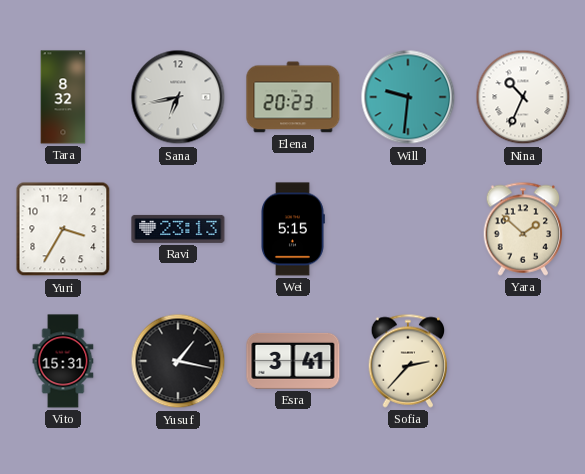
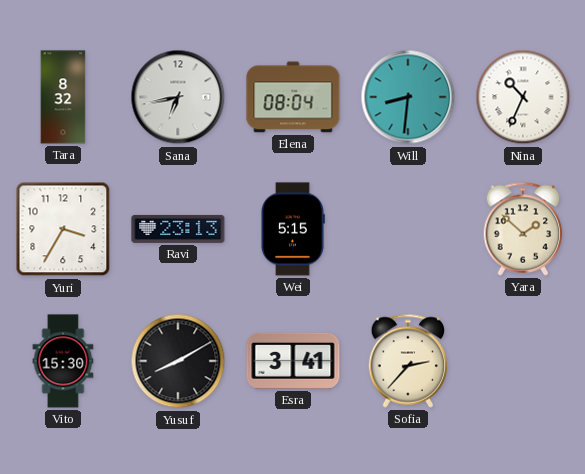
Elena: 20:23 -> 08:04
Will: 9:31 -> 8:31
Vito: 15:31 -> 15:30
Yusuf: 1:17 -> 8:10
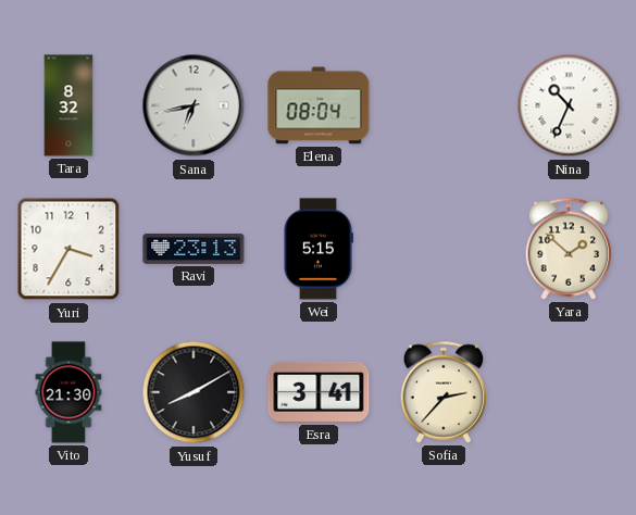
Will: 8:31 -> none
Vito: 15:30 -> 21:30
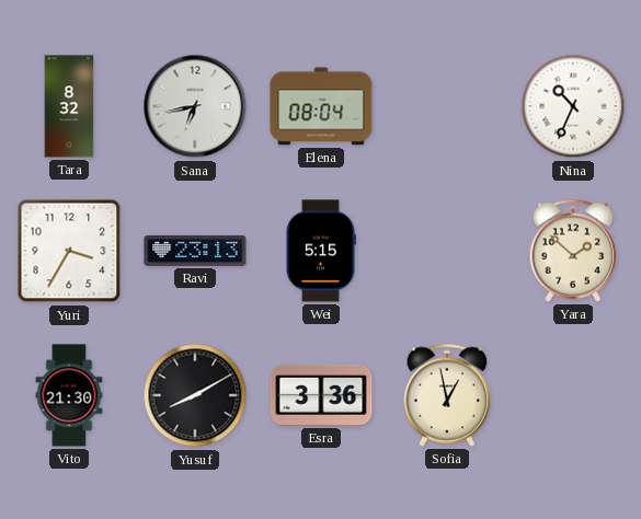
Esra: 3:41 -> 3:36
Sofia: 2:37 -> 12:58
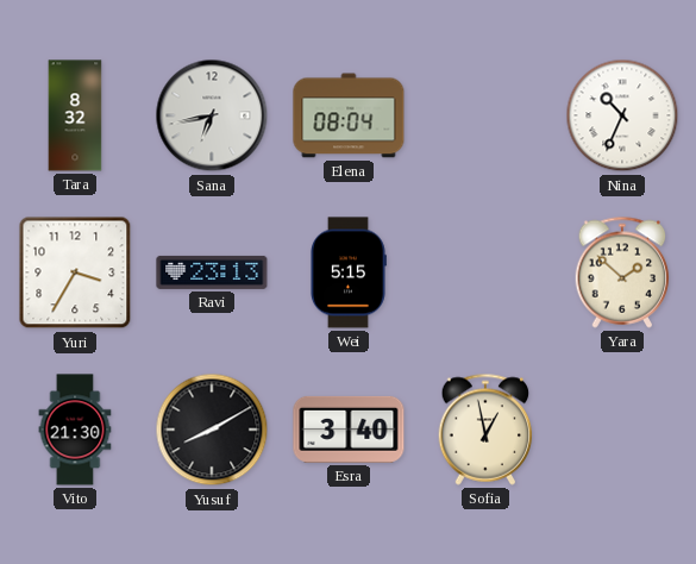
Esra: 3:36 -> 3:40
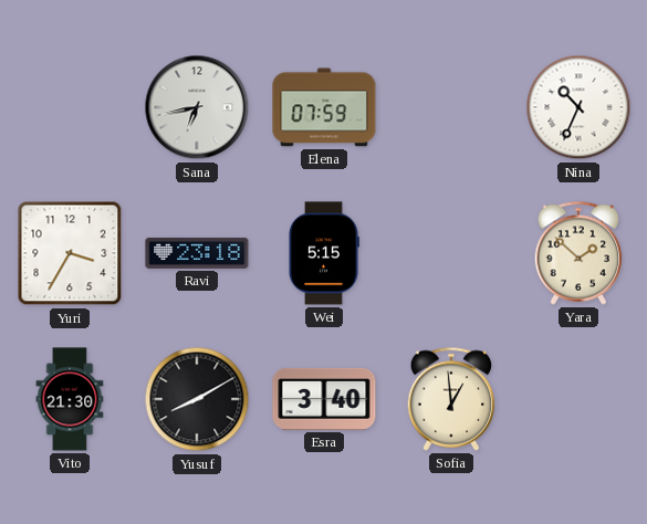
Tara: 8:32 -> none
Elena: 08:04 -> 07:59
Ravi: 23:13 -> 23:18
Sofia: 12:58 -> 12:59
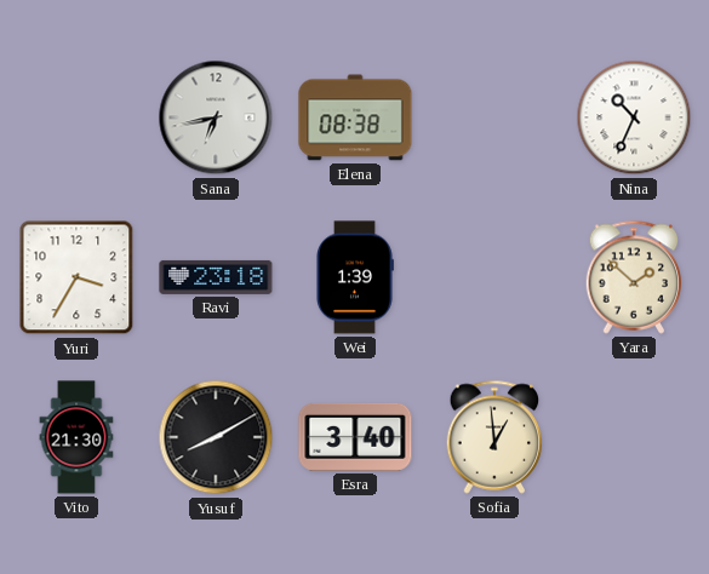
Elena: 07:59 -> 08:38
Wei: 5:15 -> 1:39
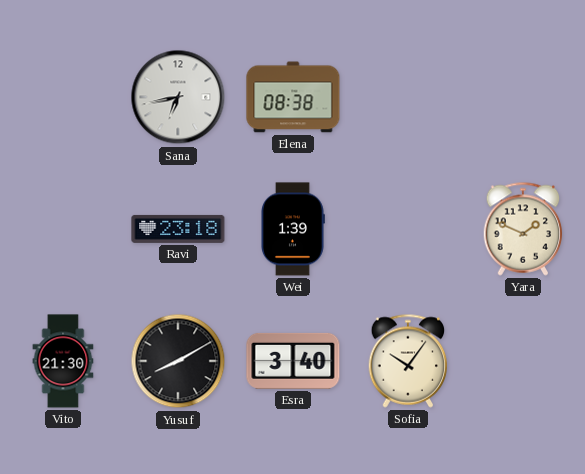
Nina: 10:34 -> none
Yuri: 3:35 -> none
Yara: 1:52 -> 1:49
Sofia: 12:59 -> 10:06
